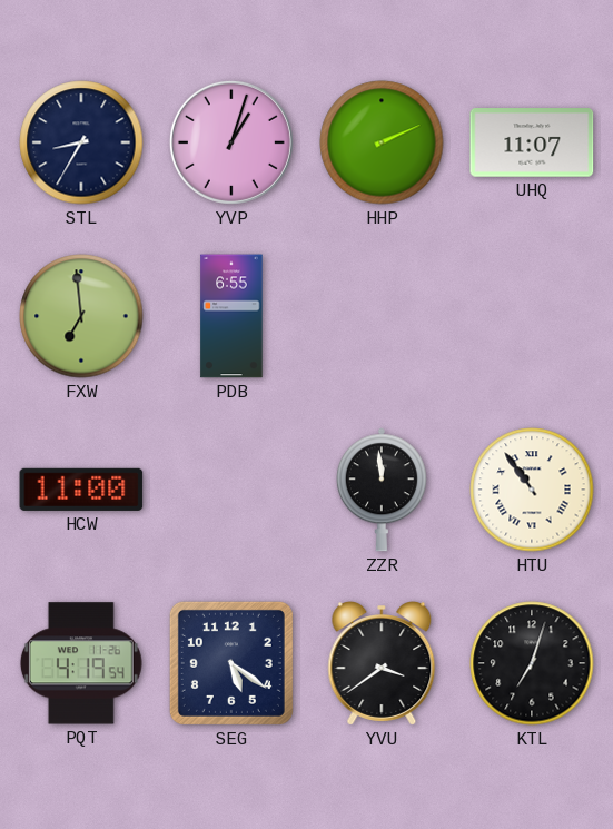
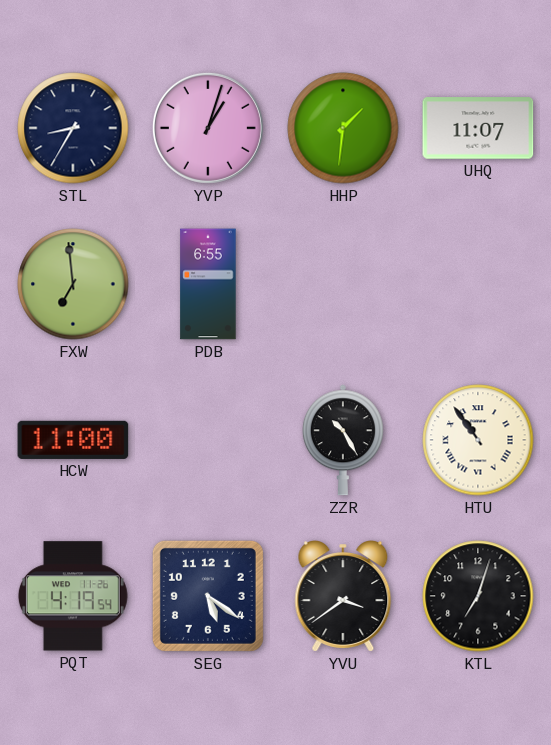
HHP: 2:11 -> 1:31
ZZR: 11:59 -> 10:25
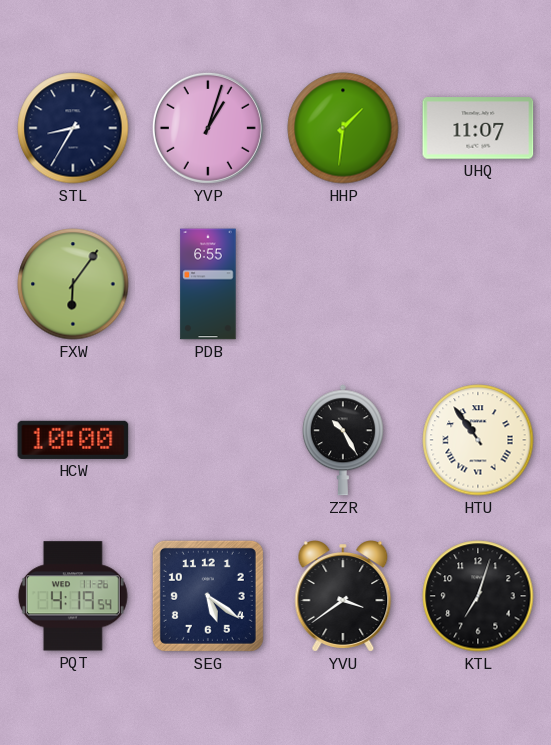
FXW: 6:59 -> 6:06
HCW: 11:00 -> 10:00
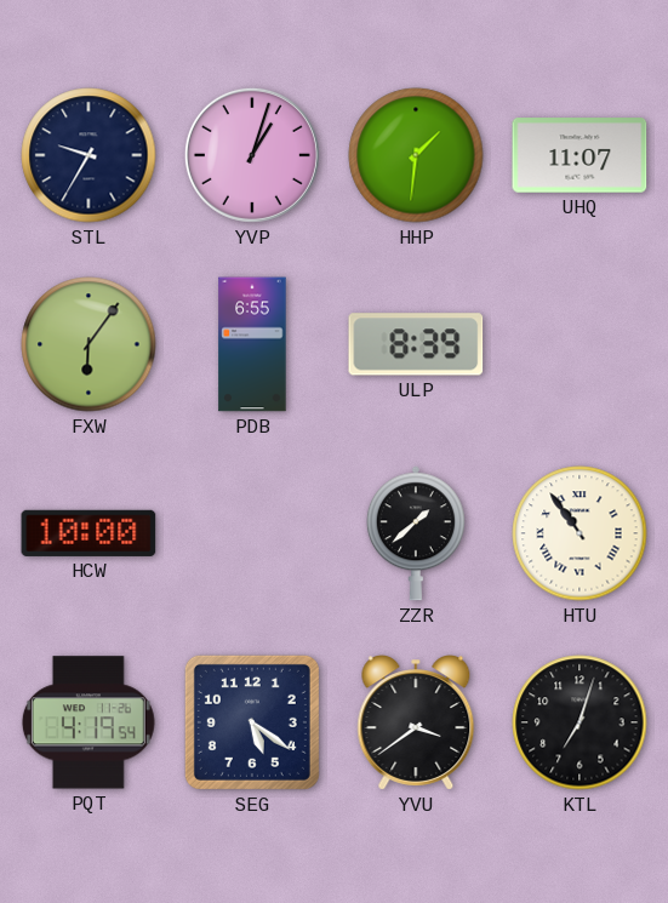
STL: 8:35 -> 9:35
ULP: none -> 8:39
ZZR: 10:25 -> 1:38
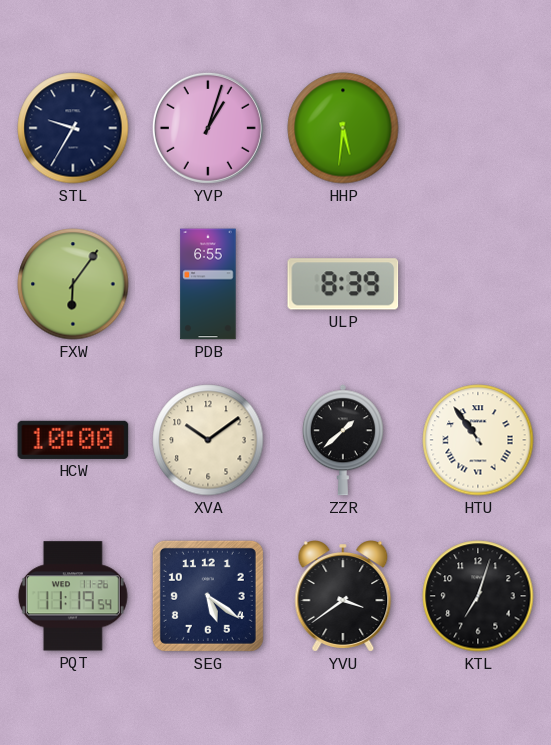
HHP: 1:31 -> 5:31
UHQ: 11:07 -> none
XVA: none -> 10:09
PQT: 4:19 -> 11:19
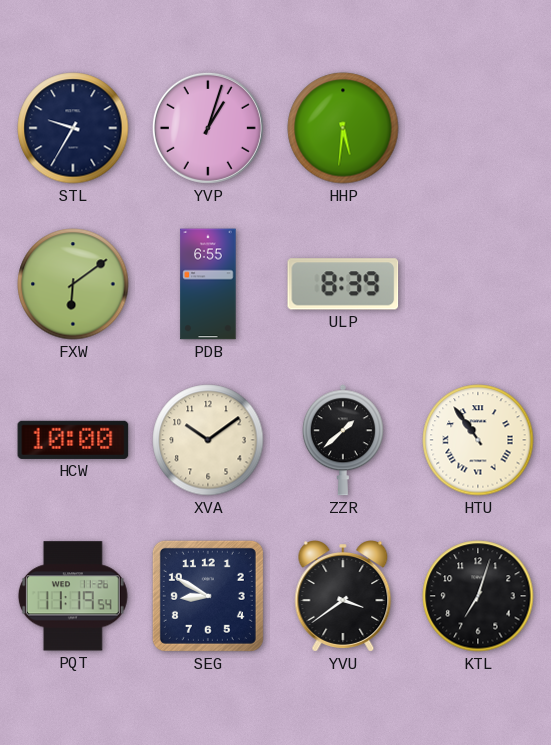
FXW: 6:06 -> 6:09
SEG: 5:21 -> 8:50
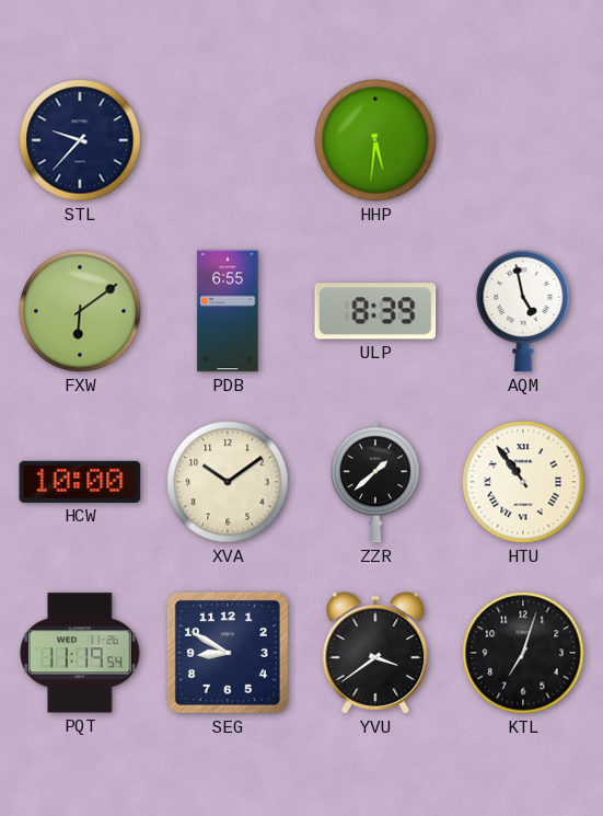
STL: 9:35 -> 9:37
YVP: 1:03 -> none
AQM: none -> 4:58
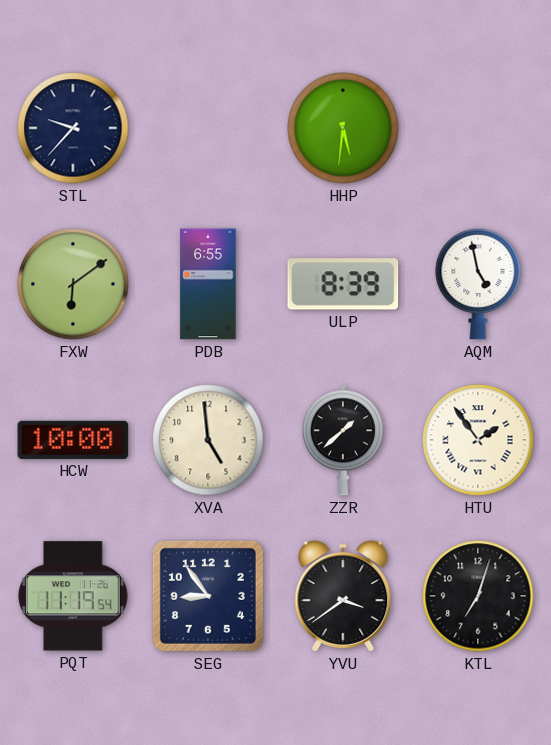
XVA: 10:09 -> 4:59
HTU: 10:54 -> 1:54
SEG: 8:50 -> 8:54
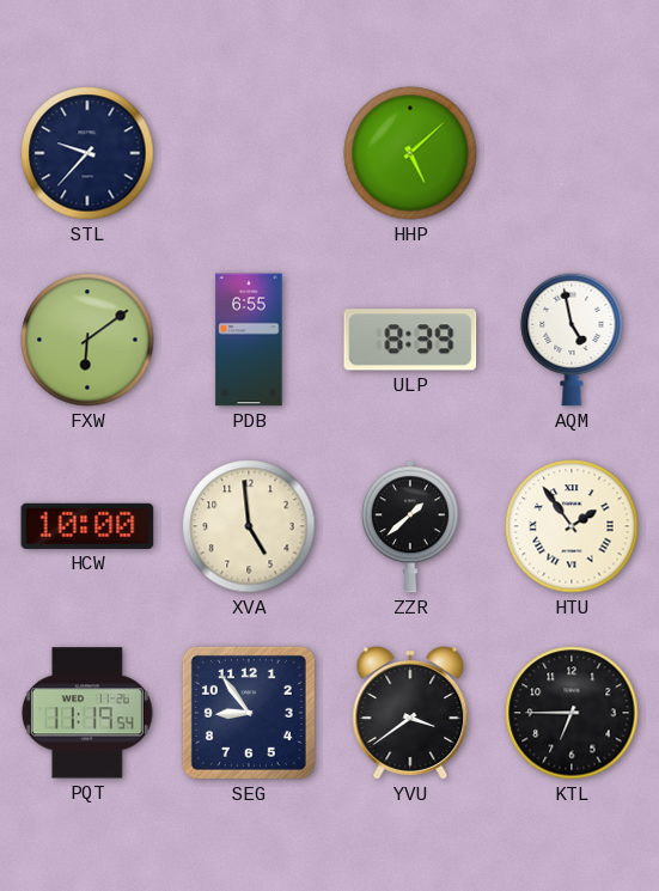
HHP: 5:31 -> 5:08
KTL: 7:03 -> 6:45
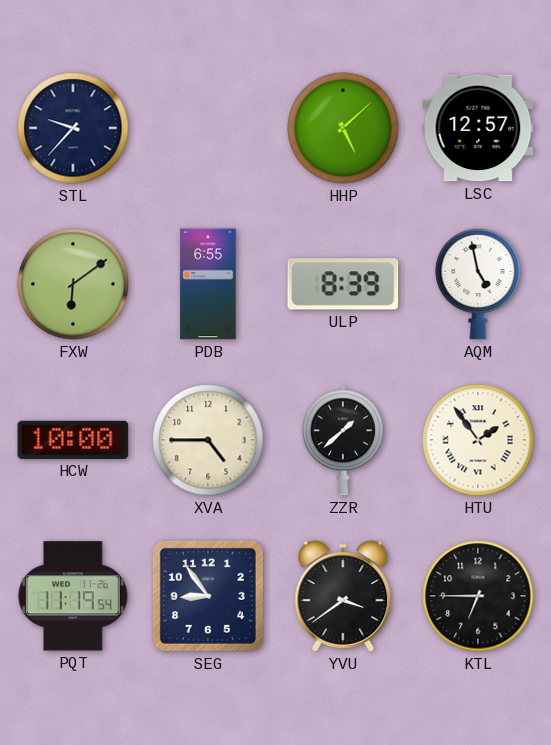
LSC: none -> 12:57
XVA: 4:59 -> 4:45
